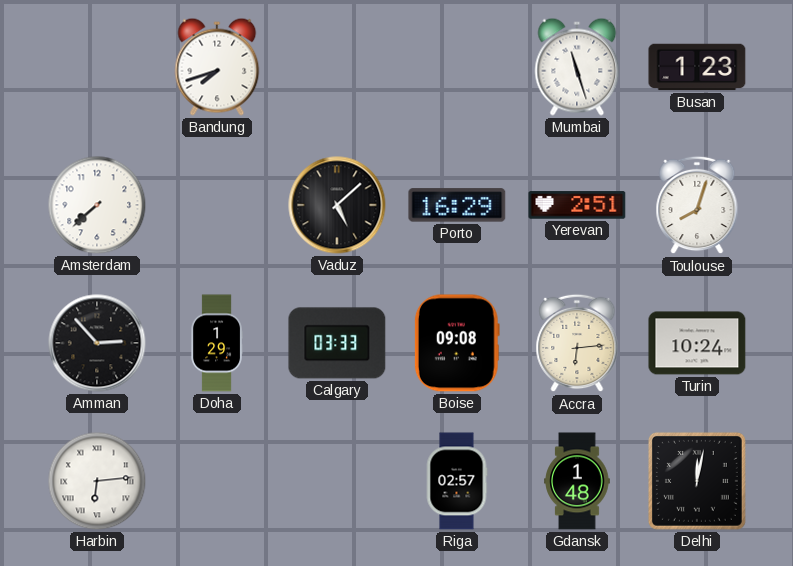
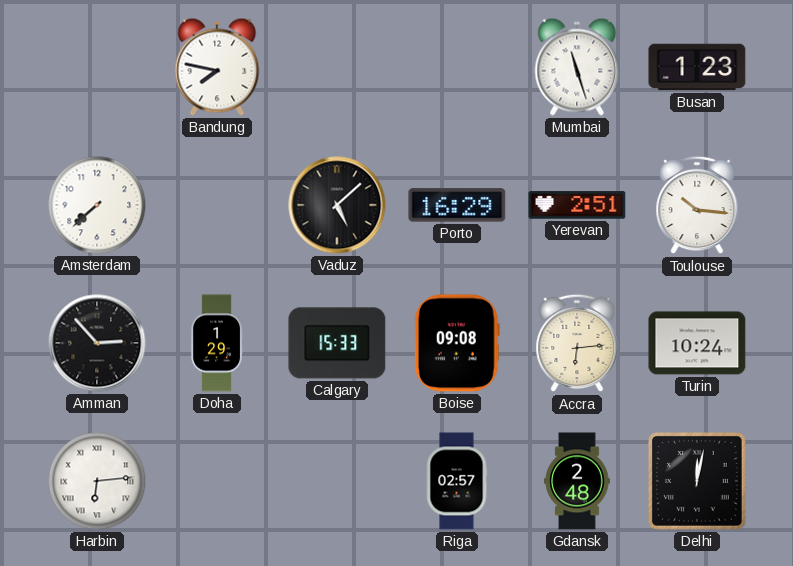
Bandung: 7:42 -> 7:47
Toulouse: 8:03 -> 10:16
Calgary: 03:33 -> 15:33
Gdansk: 1:48 -> 2:48
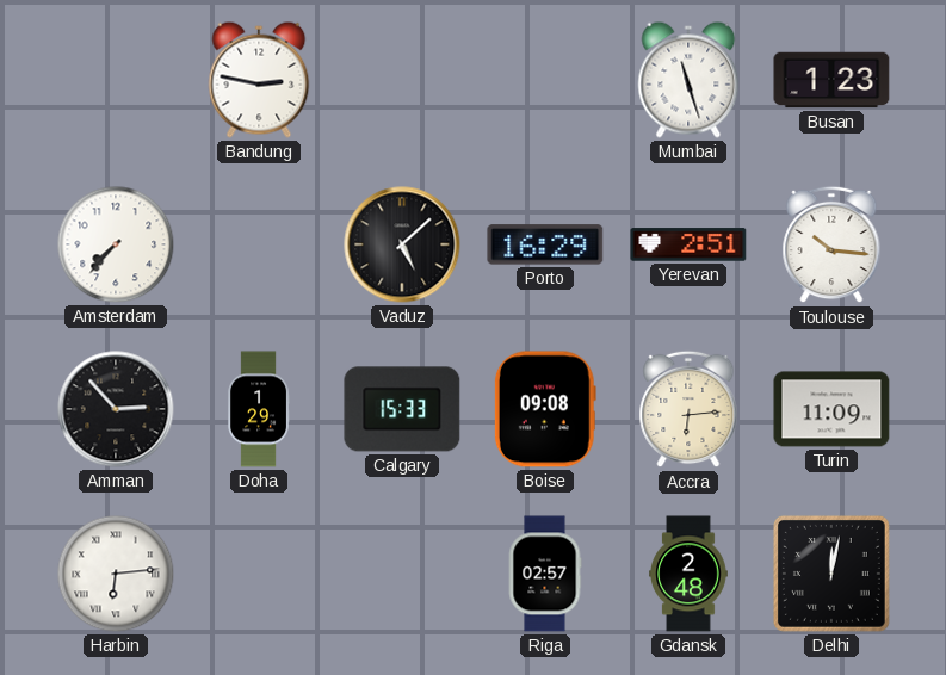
Bandung: 7:47 -> 2:47
Amsterdam: 7:38 -> 7:37
Turin: 10:24 -> 11:09
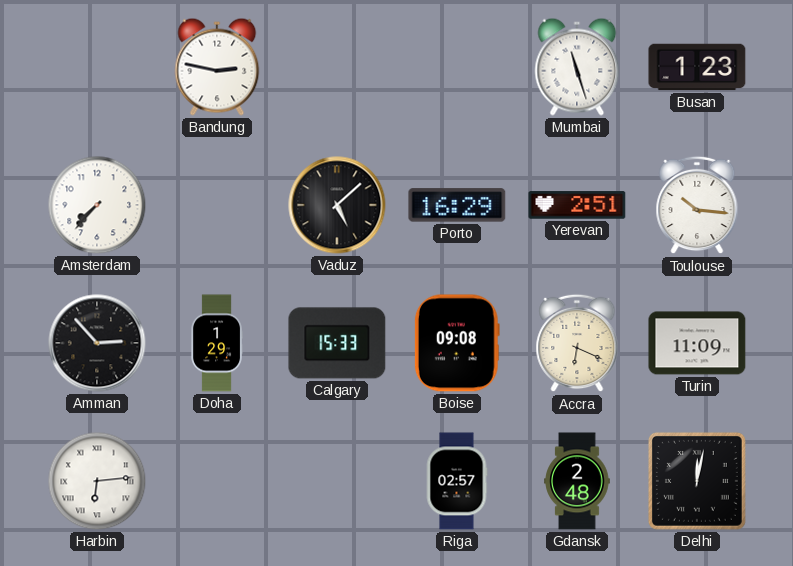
Accra: 6:14 -> 6:19
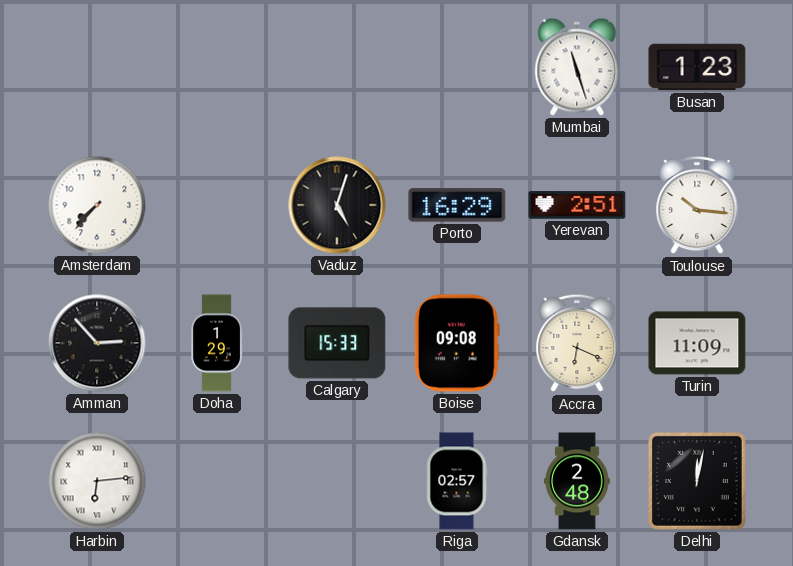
Bandung: 2:47 -> none
Vaduz: 5:08 -> 5:03
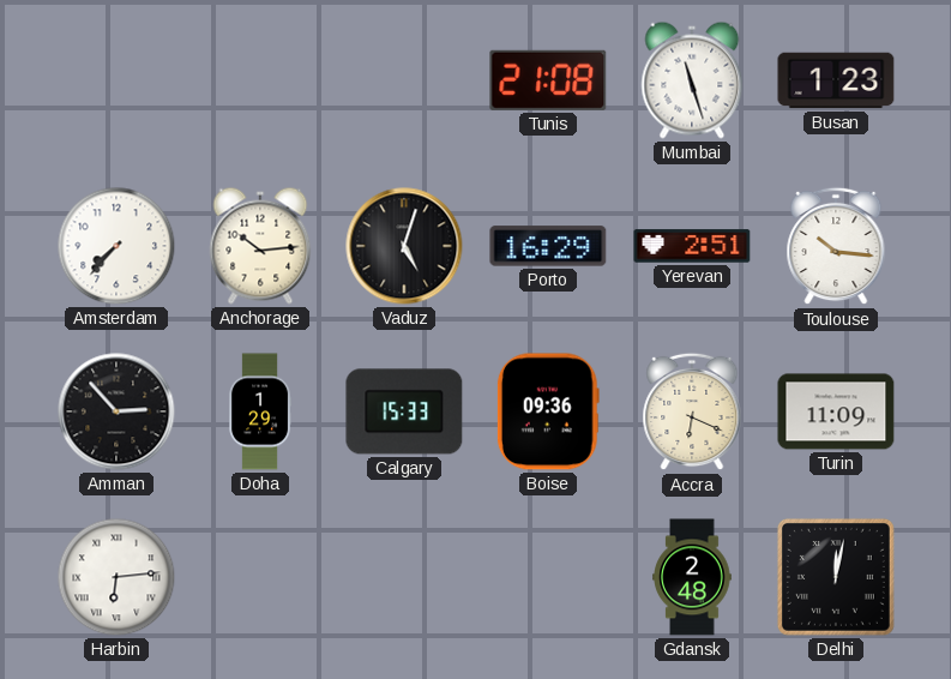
Tunis: none -> 21:08
Anchorage: none -> 10:14
Boise: 09:08 -> 09:36
Riga: 02:57 -> none
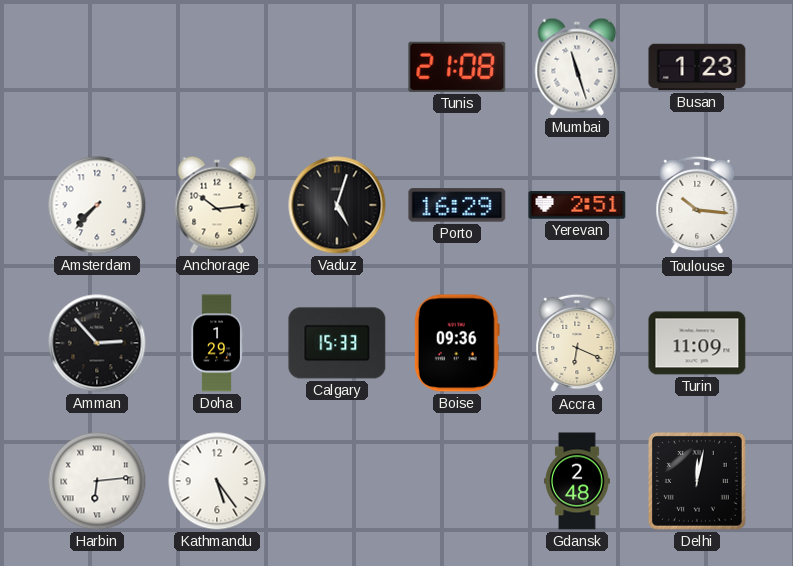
Kathmandu: none -> 5:24
